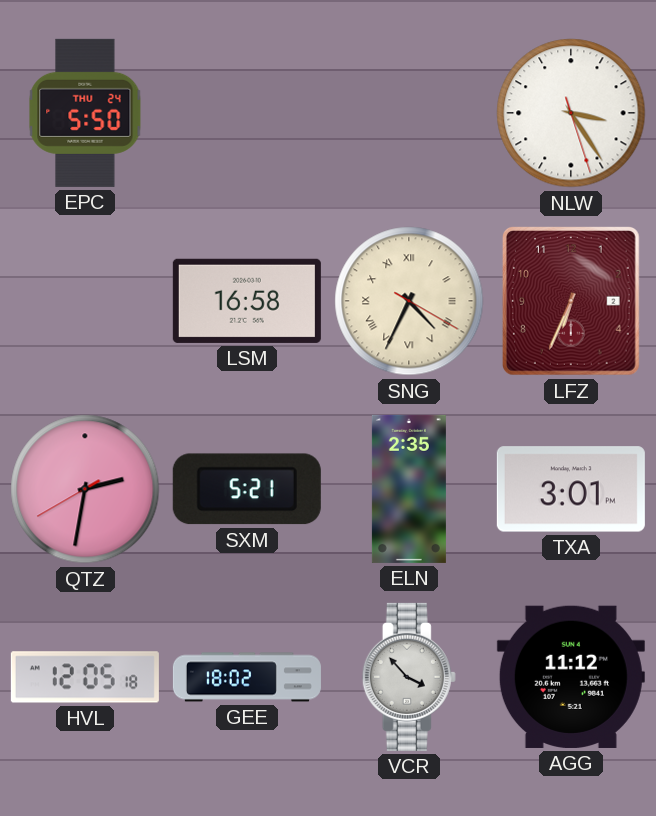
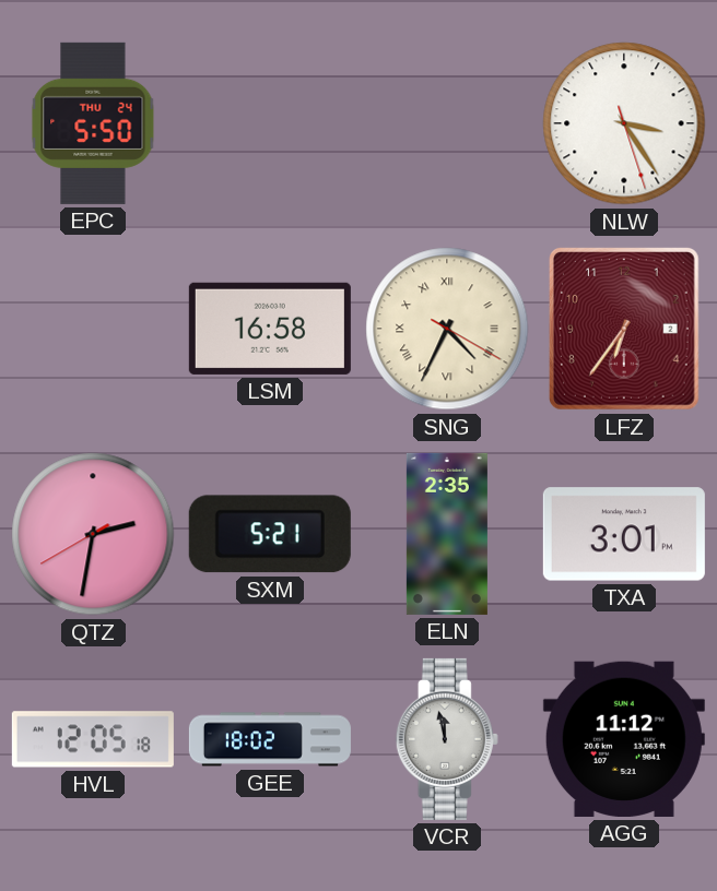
LFZ: 6:34 -> 6:36
VCR: 3:53 -> 11:58
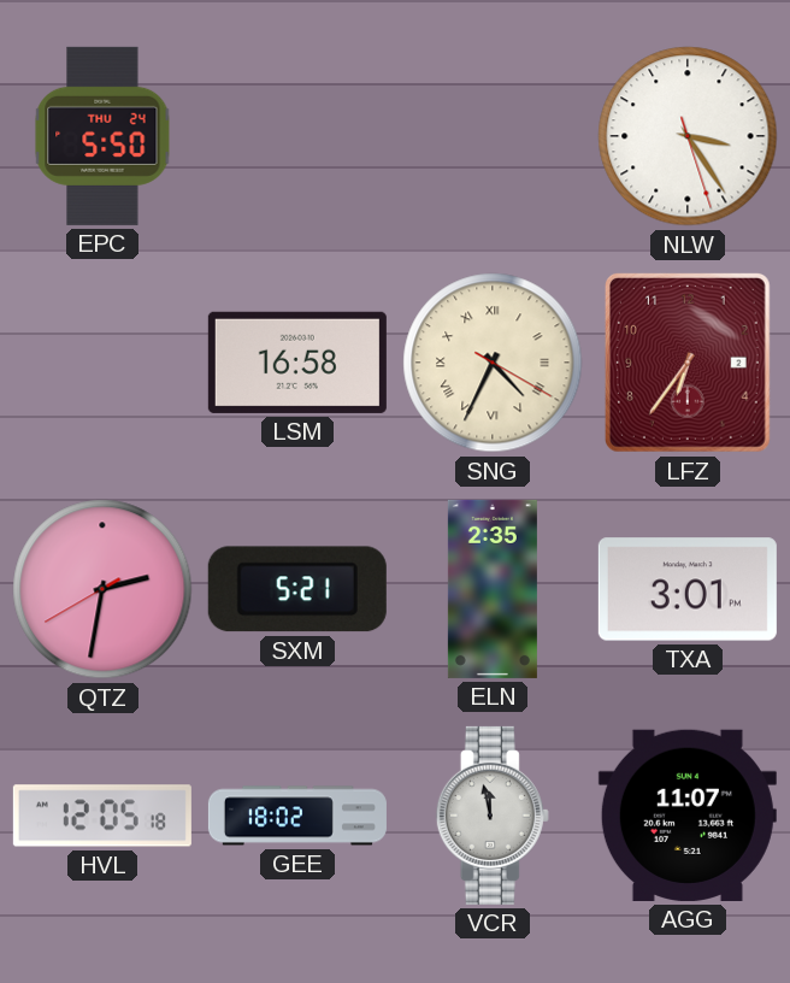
AGG: 11:12 -> 11:07
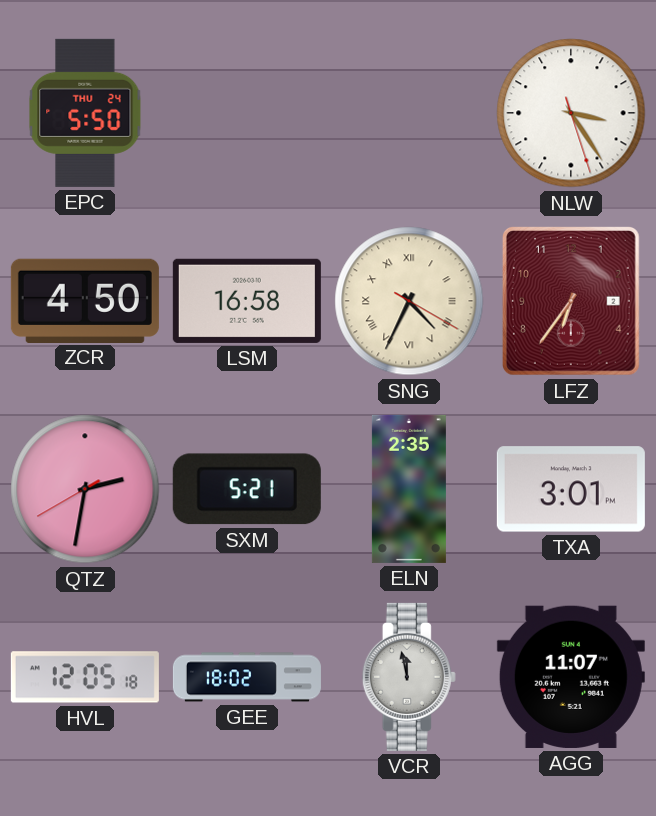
ZCR: none -> 4:50
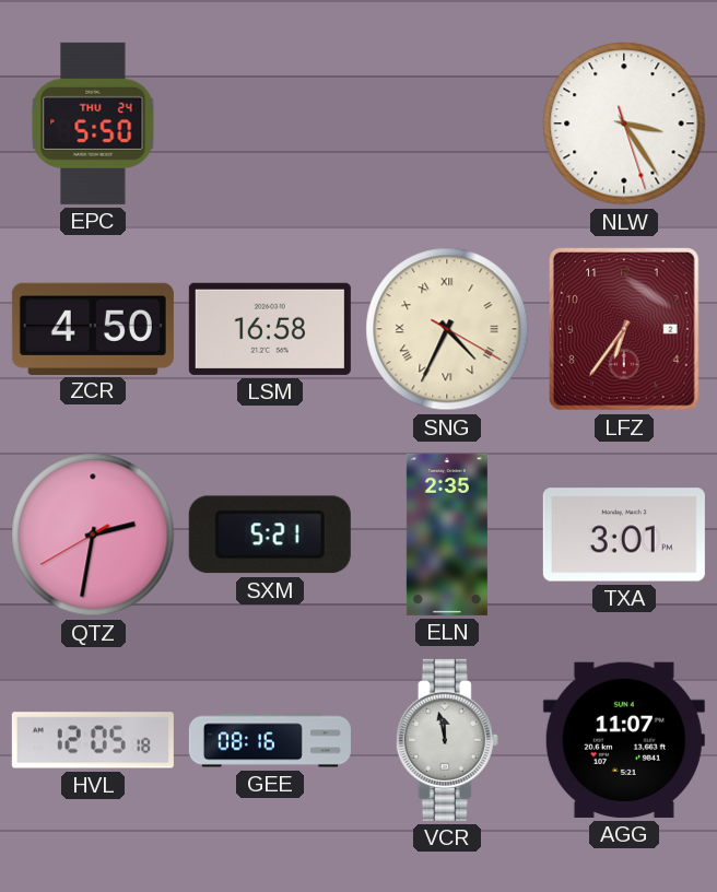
GEE: 18:02 -> 08:16
